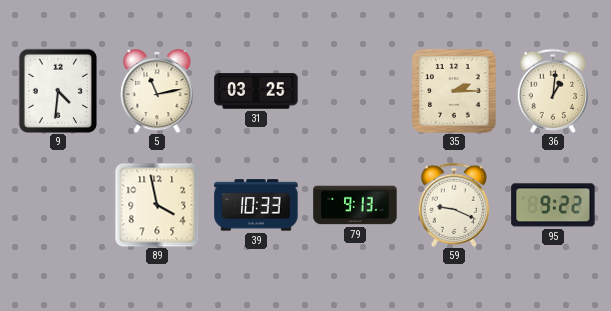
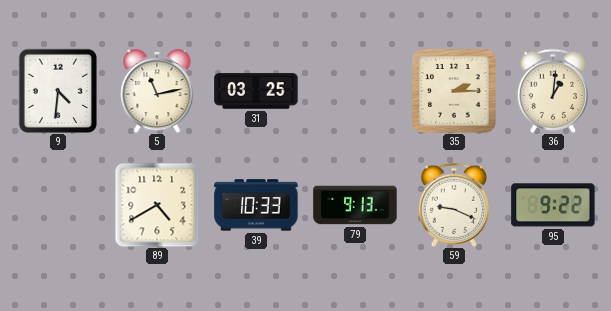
89: 3:58 -> 4:40
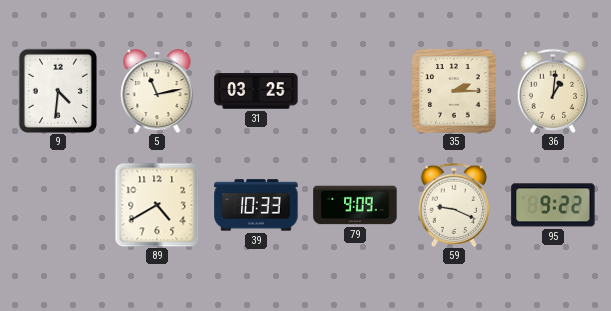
79: 9:13 -> 9:09
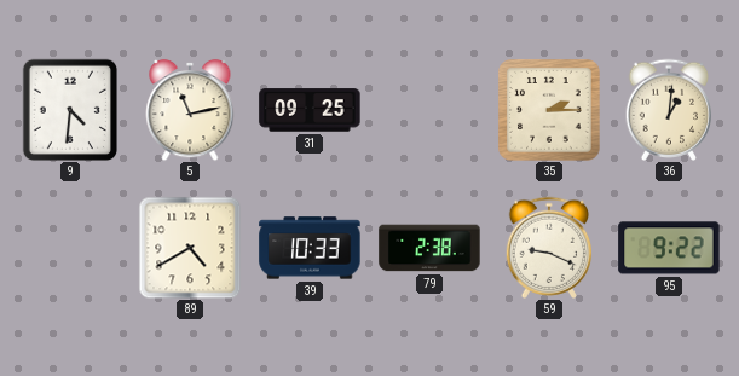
31: 03:25 -> 09:25
79: 9:09 -> 2:38
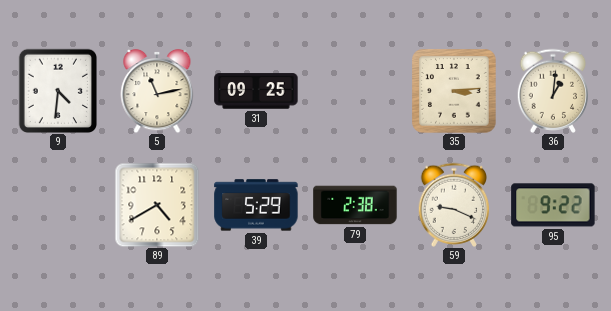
35: 2:15 -> 3:14
39: 10:33 -> 5:29
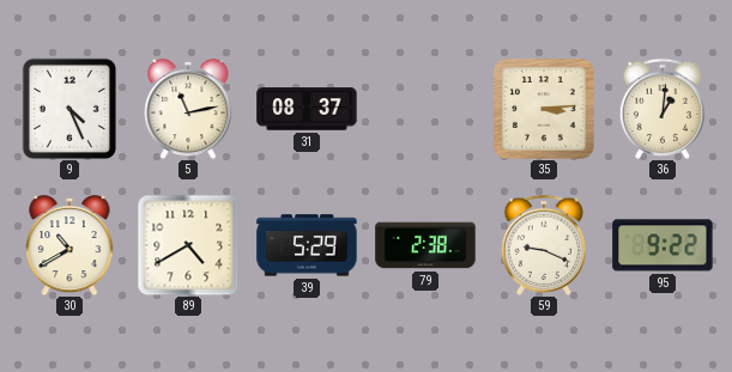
9: 4:31 -> 4:26
31: 09:25 -> 08:37
30: none -> 10:40
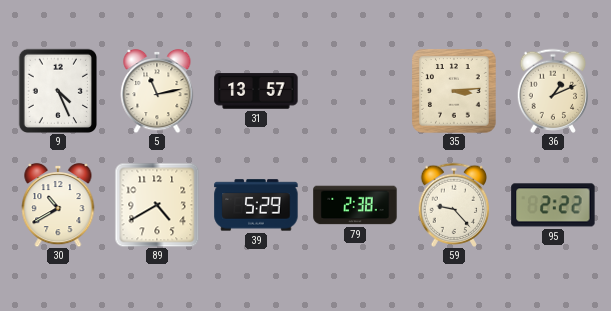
31: 08:37 -> 13:57
36: 1:01 -> 1:11
59: 9:19 -> 9:23
95: 9:22 -> 2:22
